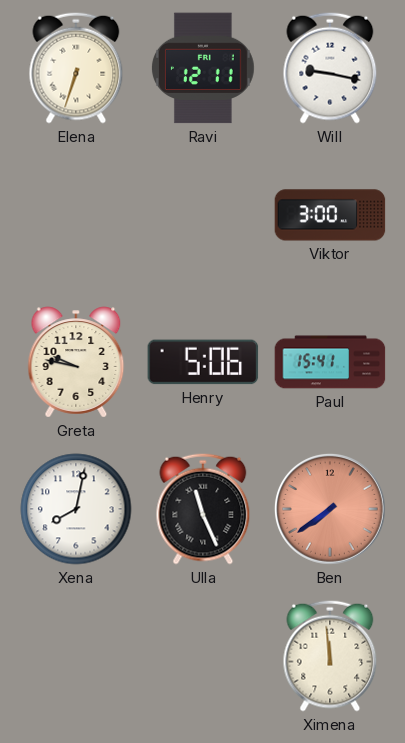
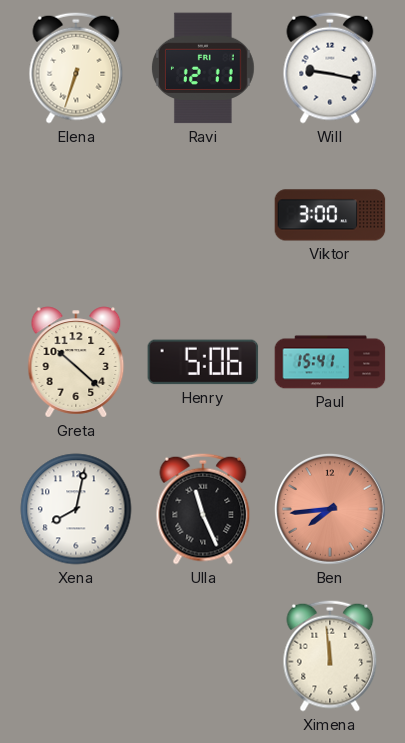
Greta: 9:47 -> 10:22
Ben: 7:39 -> 7:44
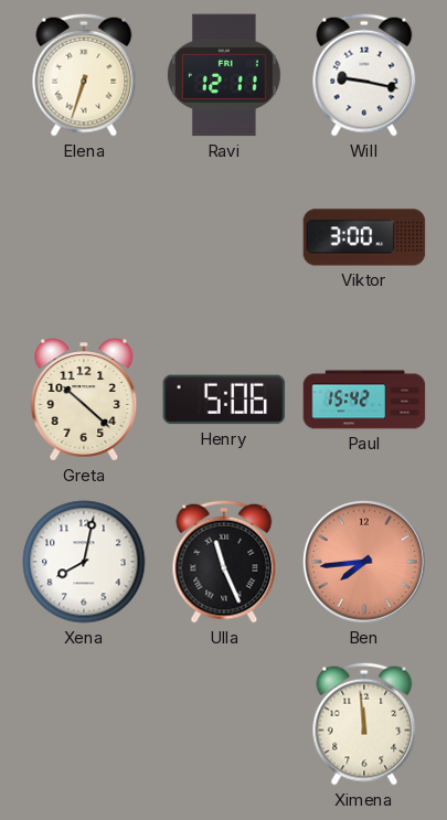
Paul: 15:41 -> 15:42
